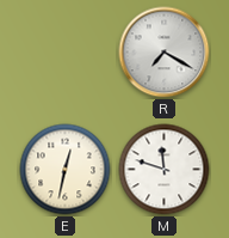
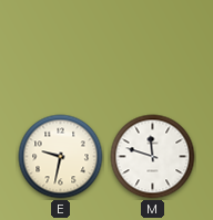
R: 7:20 -> none
E: 12:32 -> 9:32
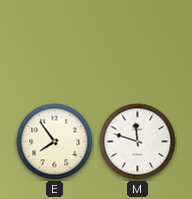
E: 9:32 -> 7:54
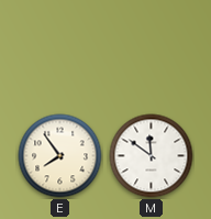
M: 11:48 -> 11:51
